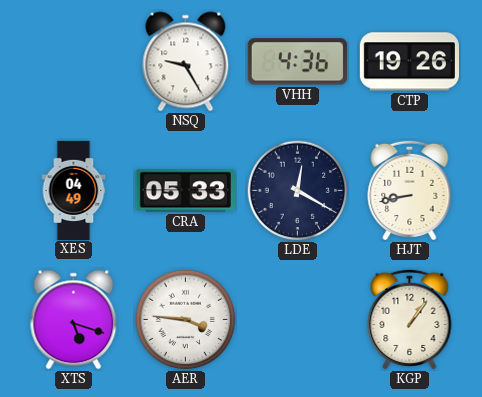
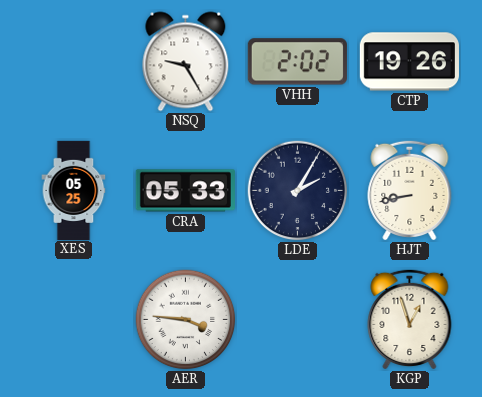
VHH: 4:36 -> 2:02
XES: 04:49 -> 05:25
LDE: 12:20 -> 2:05
XTS: 5:18 -> none
KGP: 1:06 -> 12:57
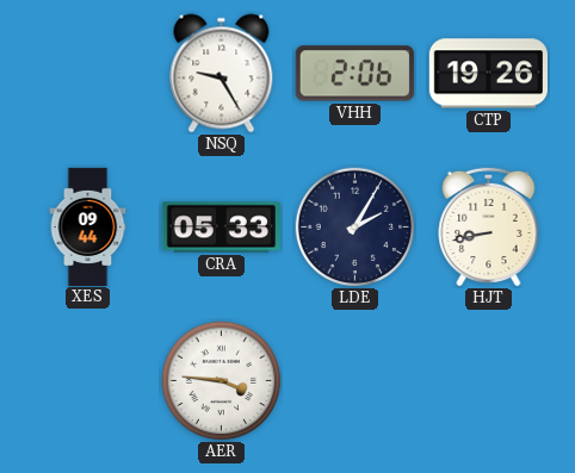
VHH: 2:02 -> 2:06
XES: 05:25 -> 09:44
KGP: 12:57 -> none
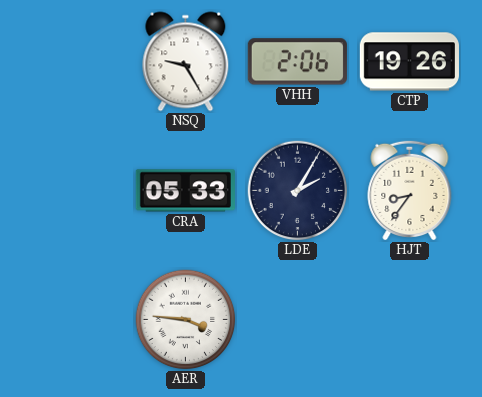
XES: 09:44 -> none
HJT: 8:43 -> 8:36
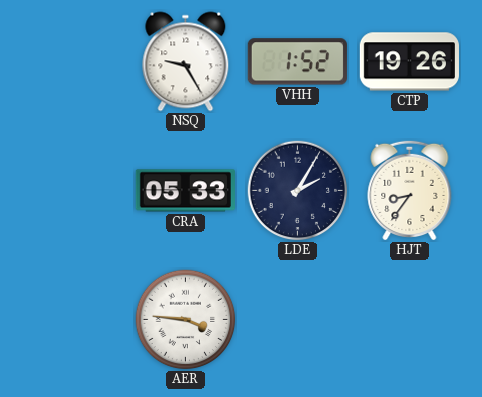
VHH: 2:06 -> 1:52
